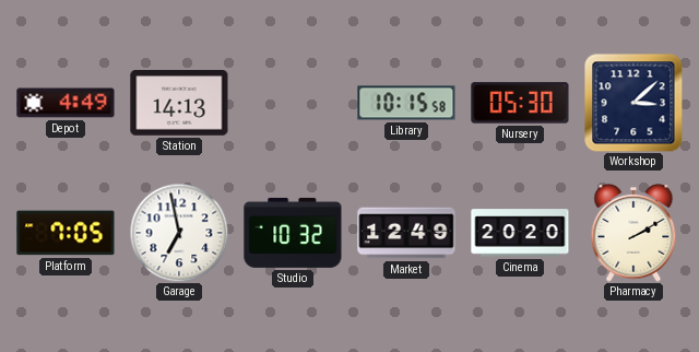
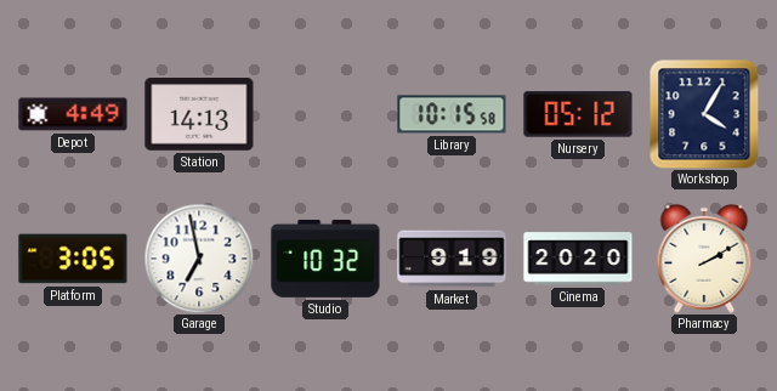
Nursery: 05:30 -> 05:12
Workshop: 3:08 -> 4:05
Platform: 7:05 -> 3:05
Market: 12:49 -> 9:19
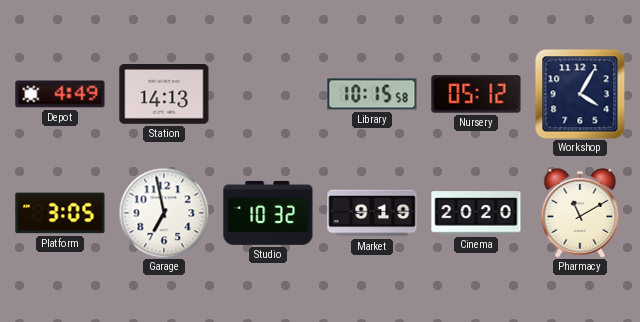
Pharmacy: 2:10 -> 11:10
